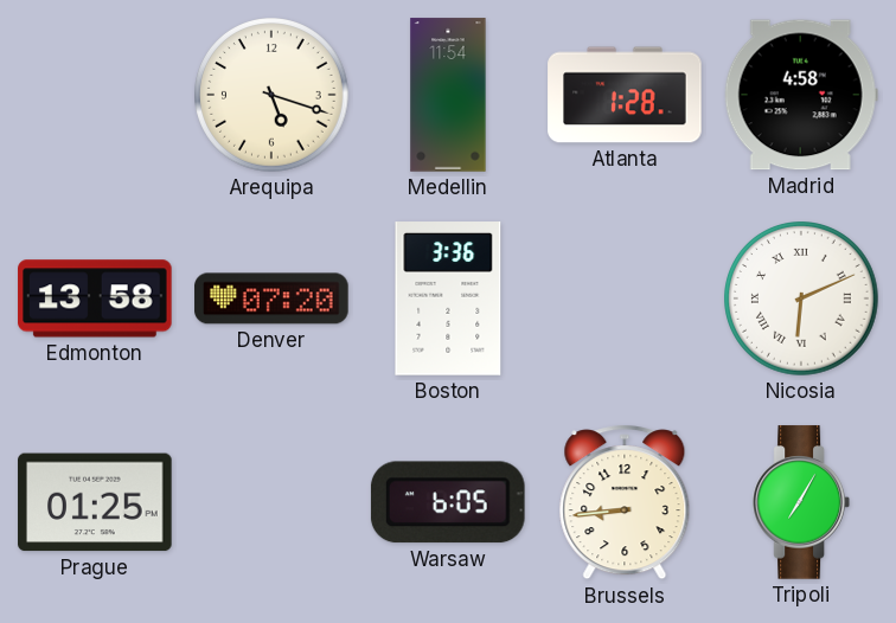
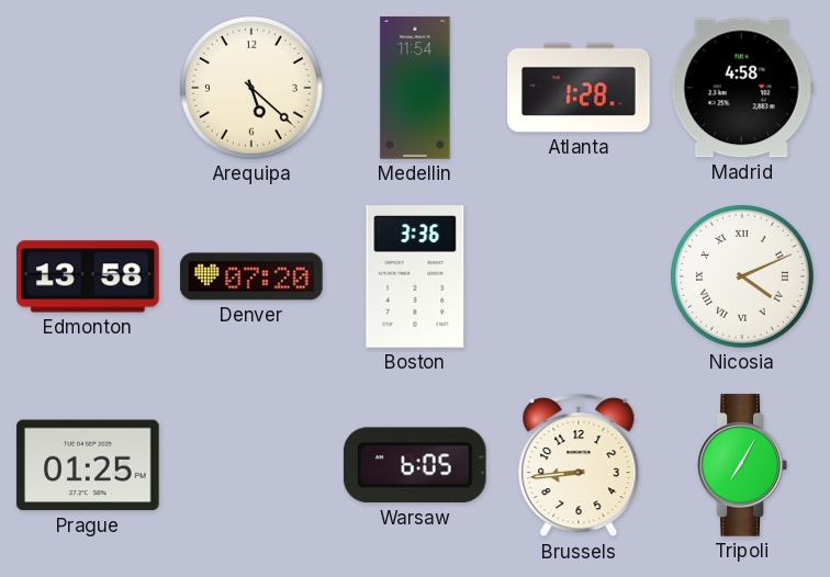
Arequipa: 5:18 -> 5:22
Nicosia: 6:11 -> 4:11
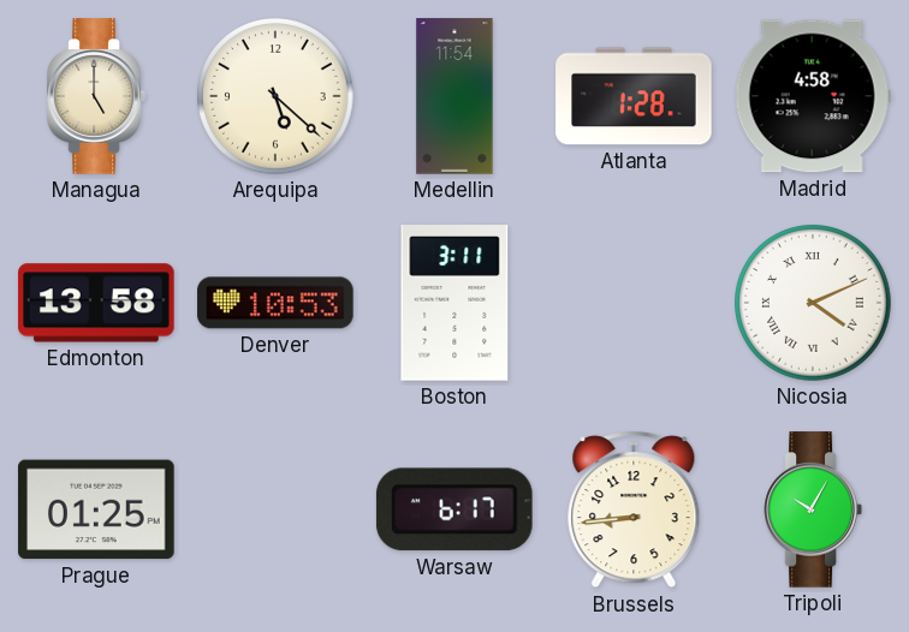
Managua: none -> 5:00
Denver: 07:20 -> 10:53
Boston: 3:36 -> 3:11
Warsaw: 6:05 -> 6:17
Tripoli: 7:05 -> 10:05
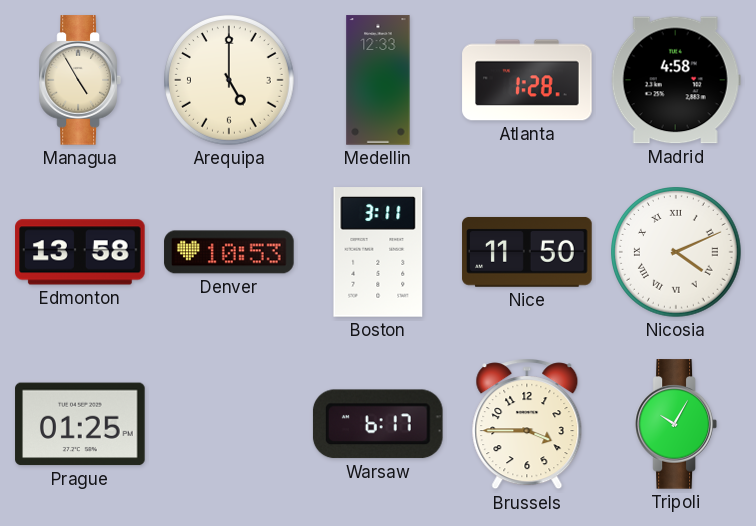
Managua: 5:00 -> 4:55
Arequipa: 5:22 -> 5:00
Medellin: 11:54 -> 12:33
Nice: none -> 11:50
Brussels: 8:44 -> 3:45
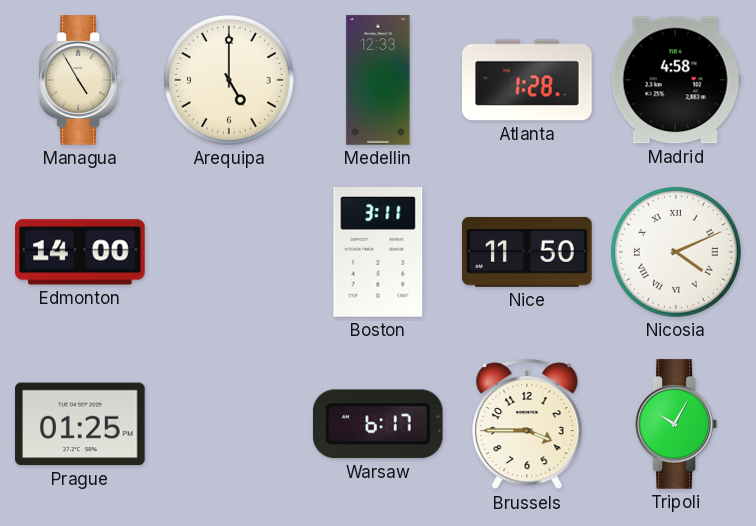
Edmonton: 13:58 -> 14:00
Denver: 10:53 -> none
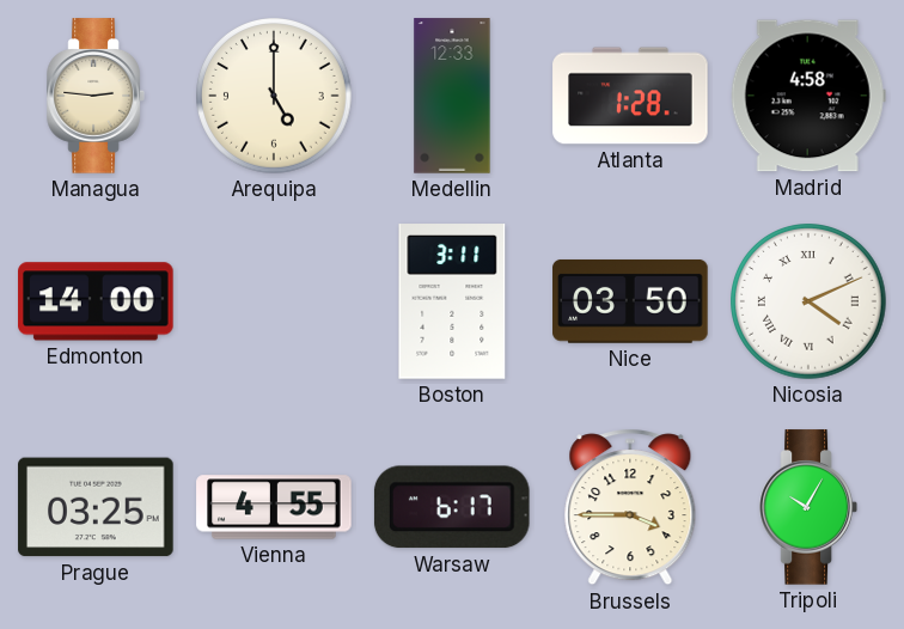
Managua: 4:55 -> 2:46
Nice: 11:50 -> 03:50
Prague: 01:25 -> 03:25
Vienna: none -> 4:55
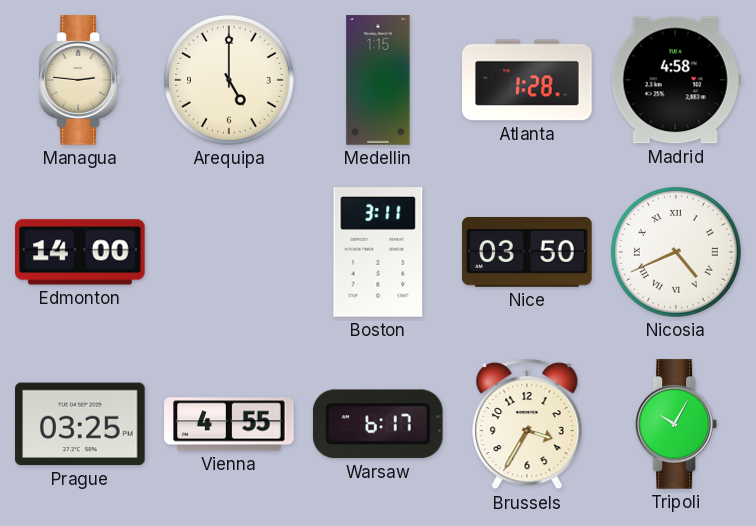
Medellin: 12:33 -> 1:15
Nicosia: 4:11 -> 4:41
Brussels: 3:45 -> 3:35
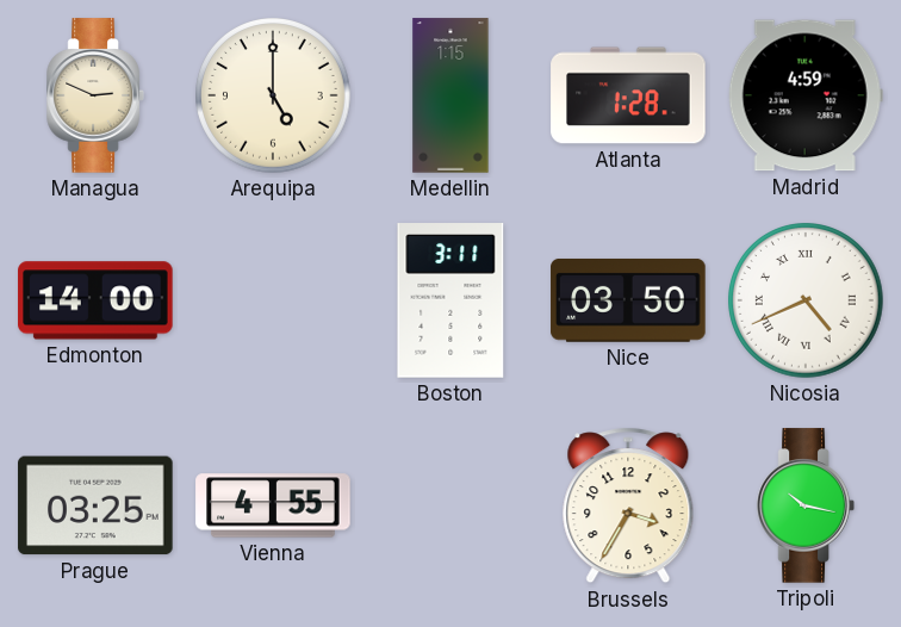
Managua: 2:46 -> 2:49
Madrid: 4:58 -> 4:59
Warsaw: 6:17 -> none
Tripoli: 10:05 -> 10:17
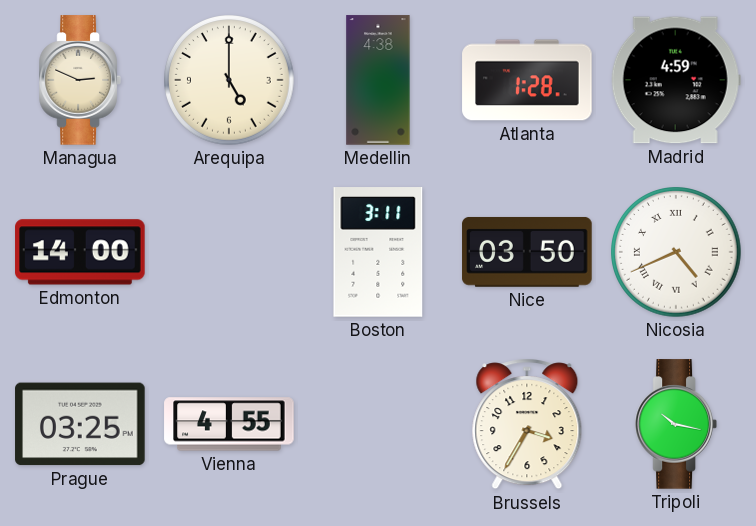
Medellin: 1:15 -> 4:38
